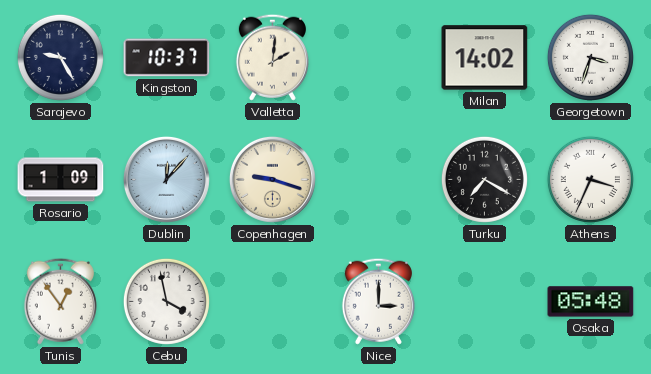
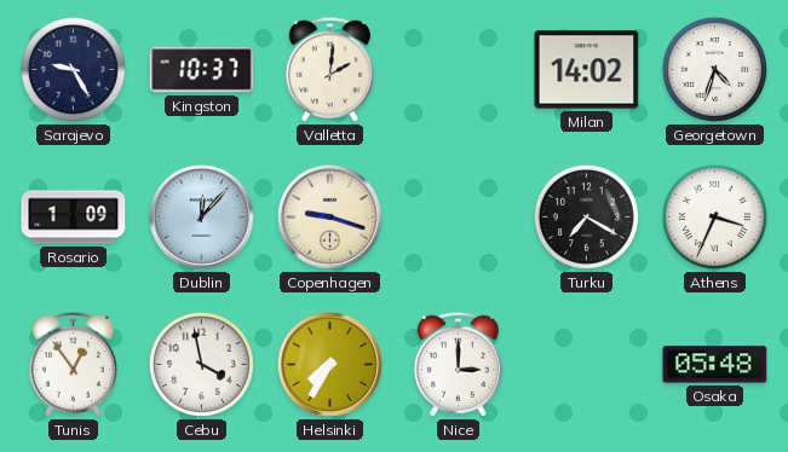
Georgetown: 3:33 -> 4:33
Helsinki: none -> 7:35
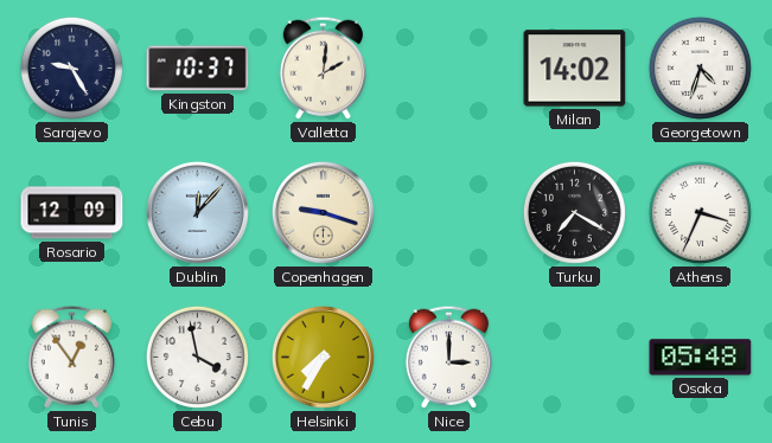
Rosario: 1:09 -> 12:09
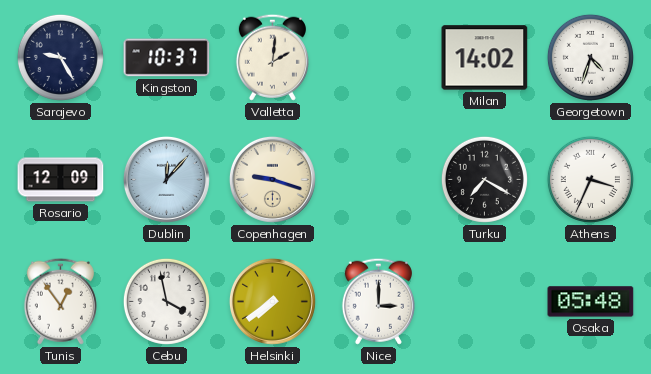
Helsinki: 7:35 -> 7:39
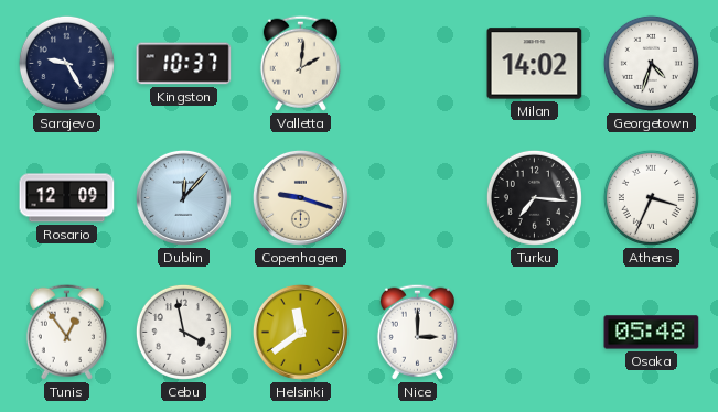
Turku: 7:20 -> 7:16
Helsinki: 7:39 -> 11:39
